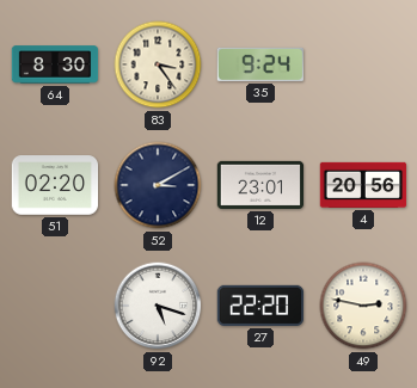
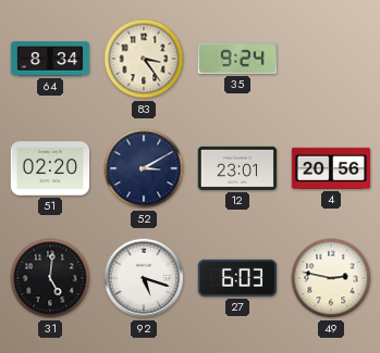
64: 8:30 -> 8:34
31: none -> 5:01
27: 22:20 -> 6:03
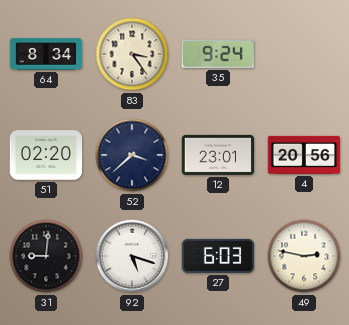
52: 3:10 -> 3:38
31: 5:01 -> 9:01
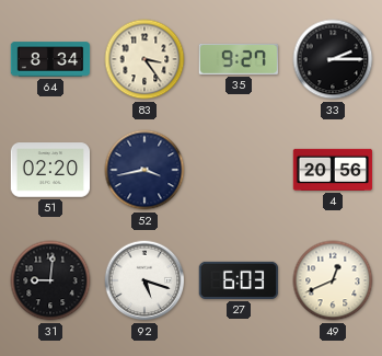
35: 9:24 -> 9:27
33: none -> 2:15
52: 3:38 -> 3:43
12: 23:01 -> none
49: 2:47 -> 12:41
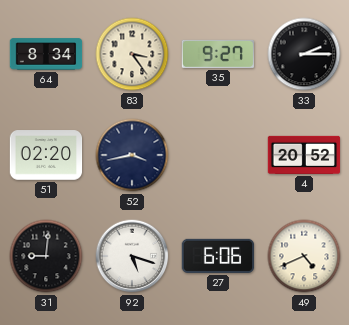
4: 20:56 -> 20:52
27: 6:03 -> 6:06
49: 12:41 -> 4:41
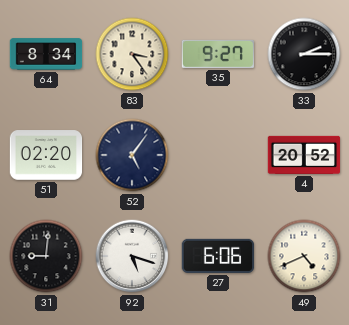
52: 3:43 -> 5:06
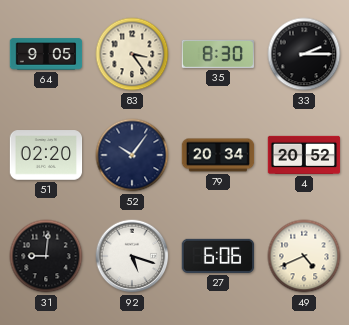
64: 8:34 -> 9:05
35: 9:27 -> 8:30
52: 5:06 -> 10:06
79: none -> 20:34
